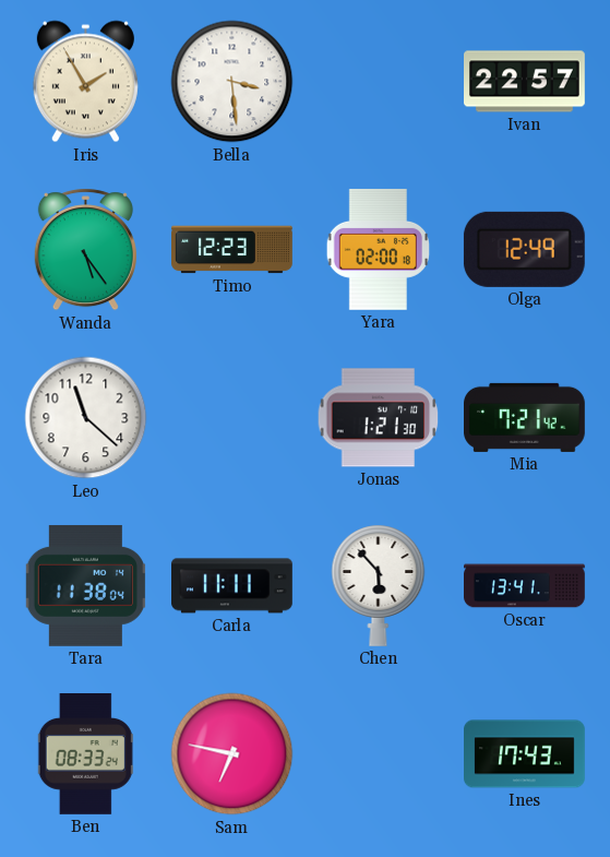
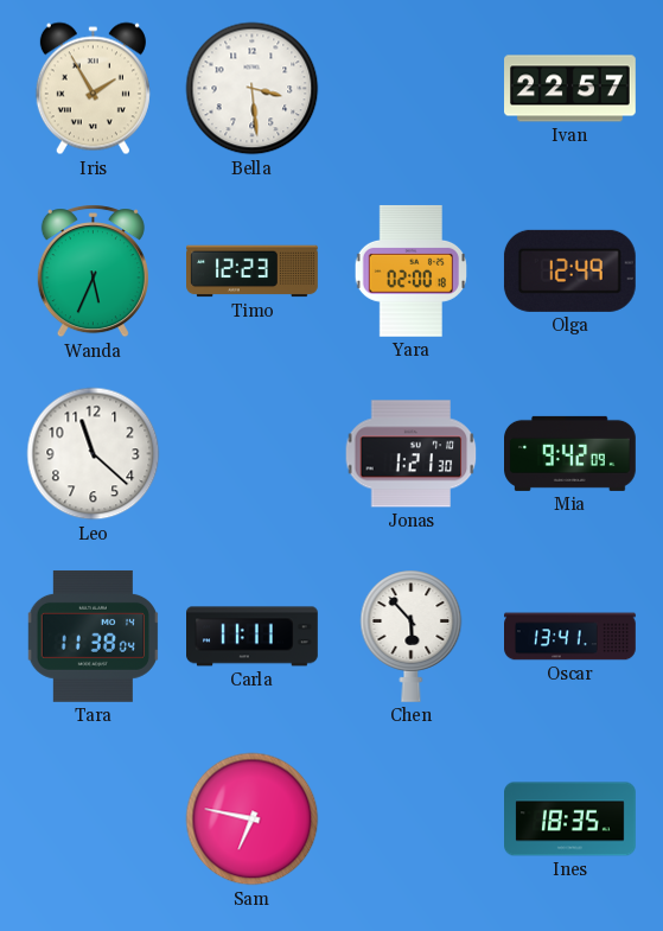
Wanda: 5:24 -> 5:34
Mia: 7:21 -> 9:42
Ben: 08:33 -> none
Ines: 17:43 -> 18:35
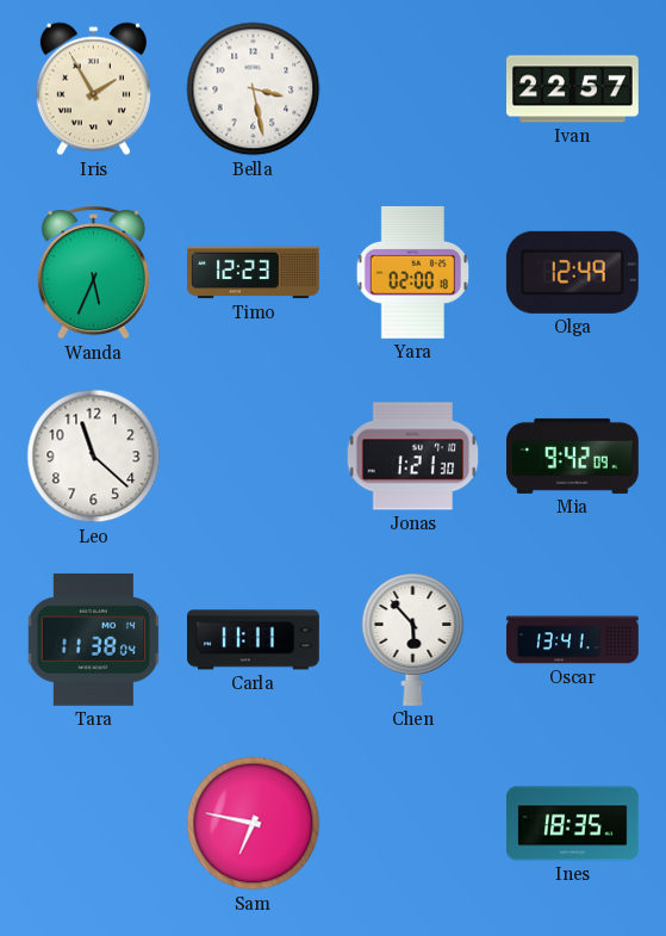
Bella: 3:29 -> 3:28
